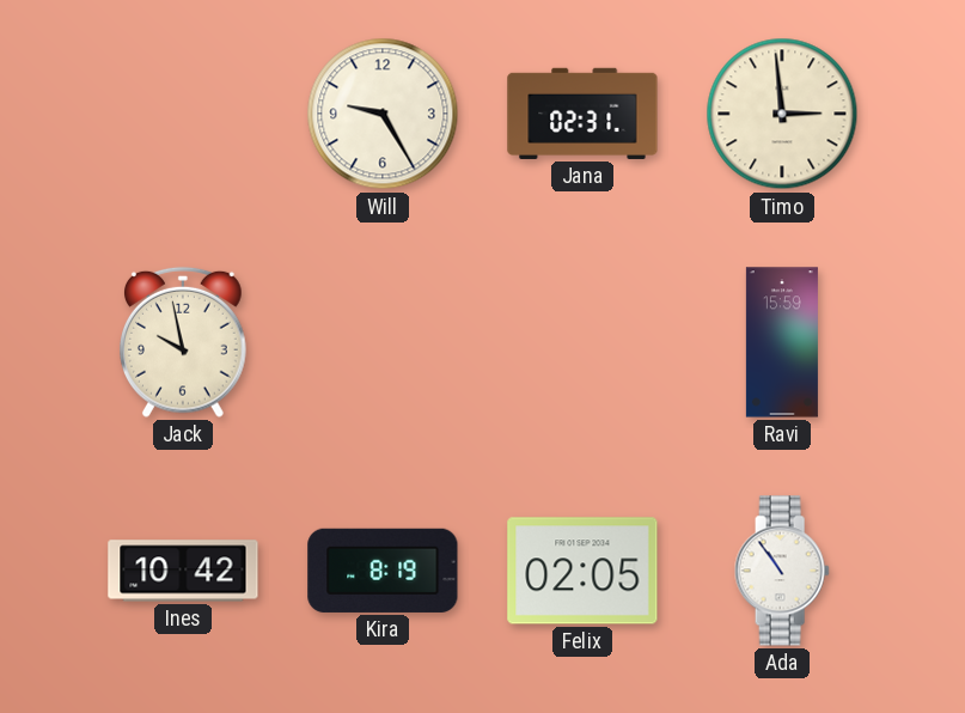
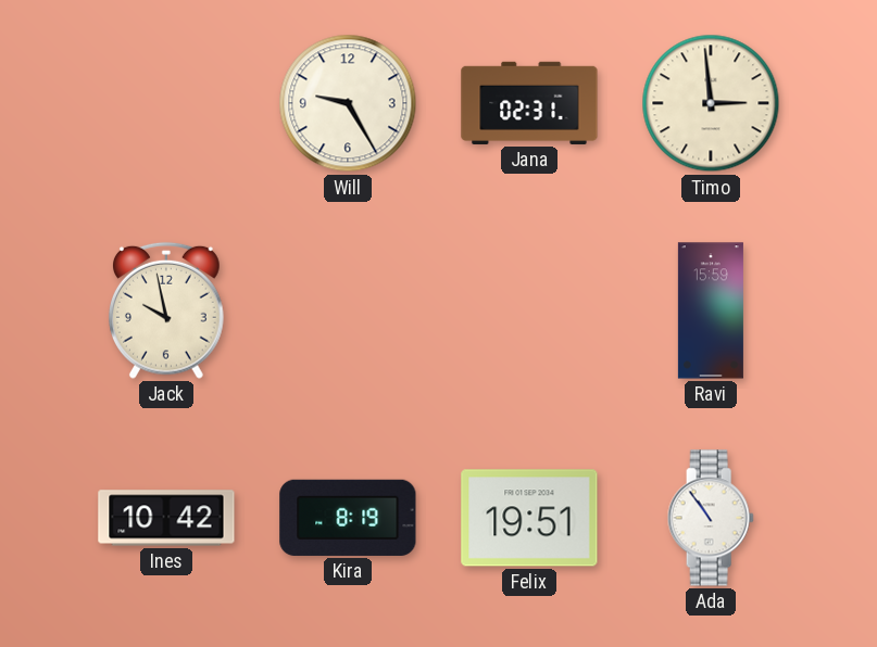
Felix: 02:05 -> 19:51
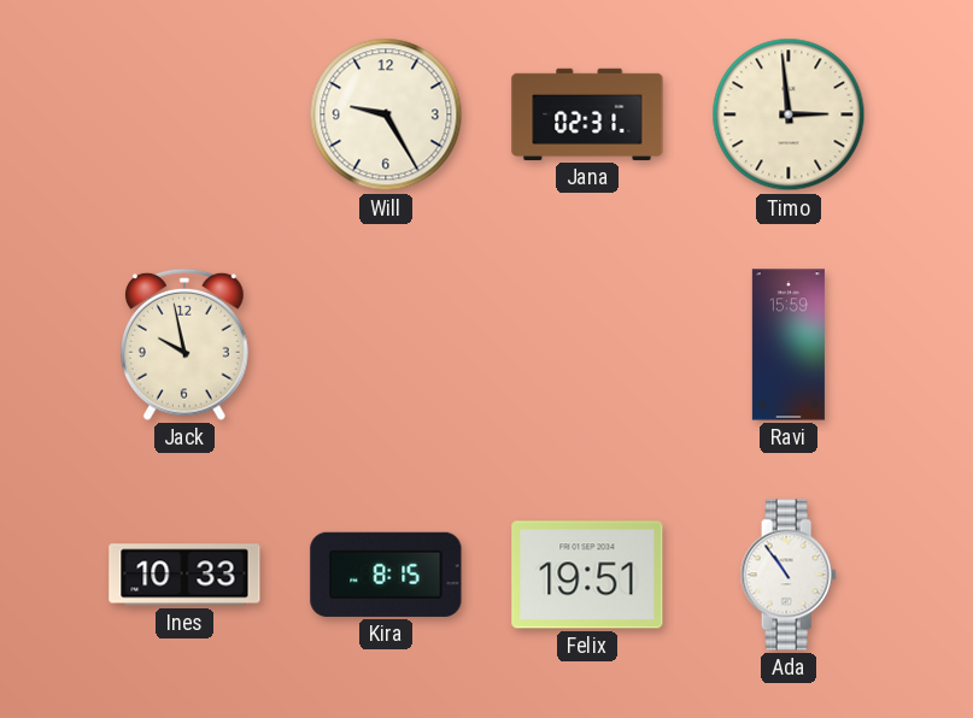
Ines: 10:42 -> 10:33
Kira: 8:19 -> 8:15
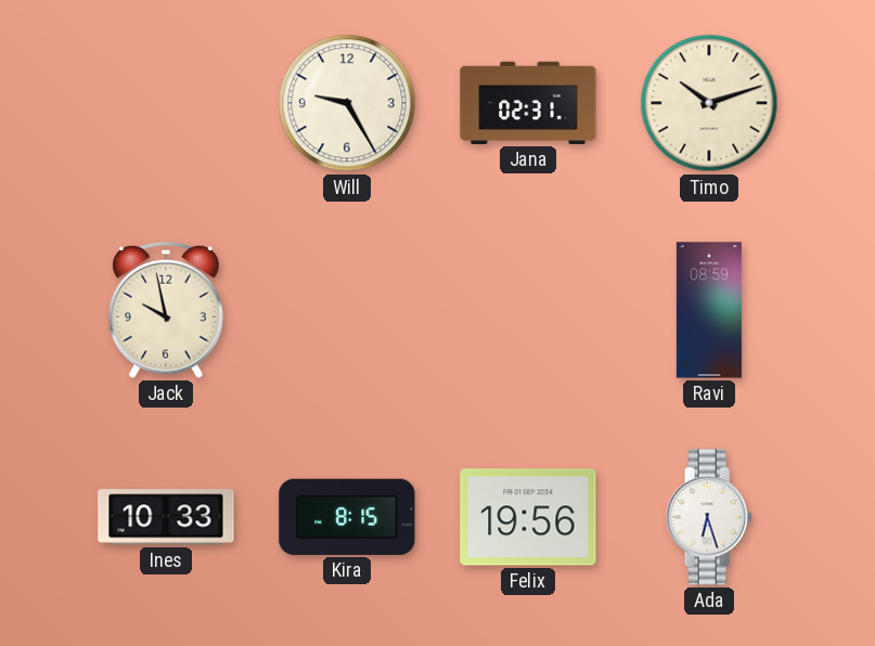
Timo: 2:59 -> 10:12
Ravi: 15:59 -> 08:59
Felix: 19:51 -> 19:56
Ada: 10:54 -> 6:27
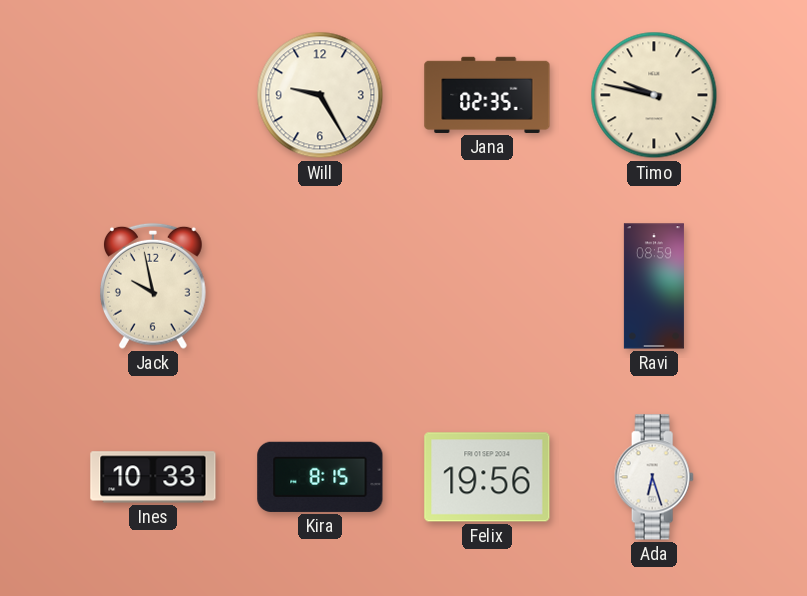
Jana: 02:31 -> 02:35
Timo: 10:12 -> 9:47
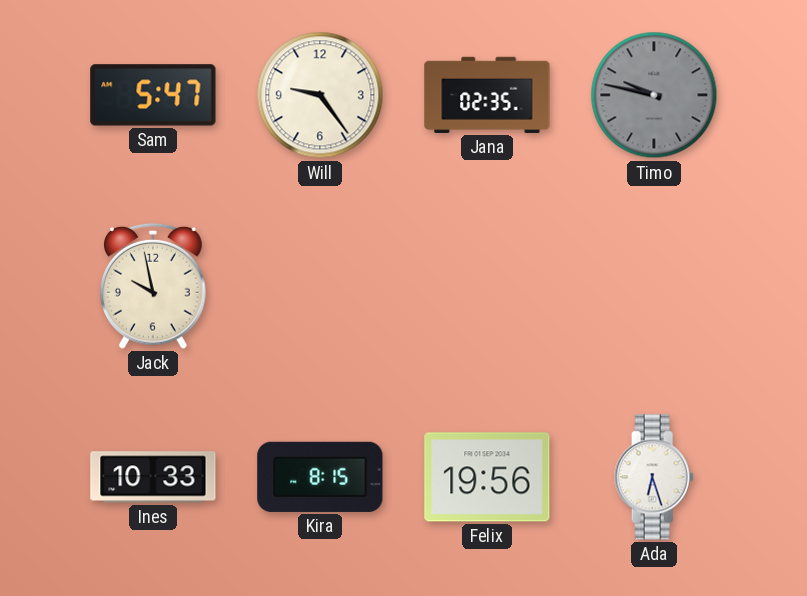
Sam: none -> 5:47
Will: 9:25 -> 9:24
Timo dial: cream -> grey
Ravi: 08:59 -> none
